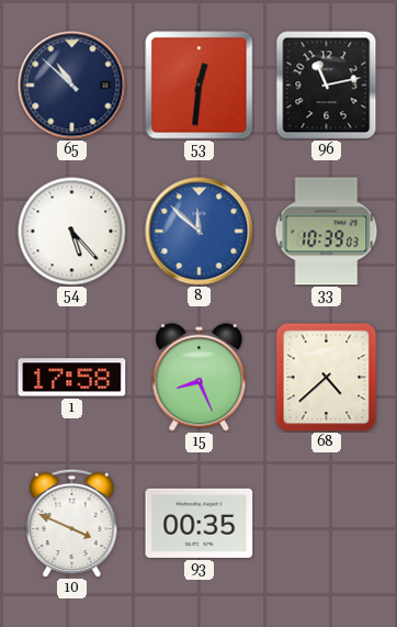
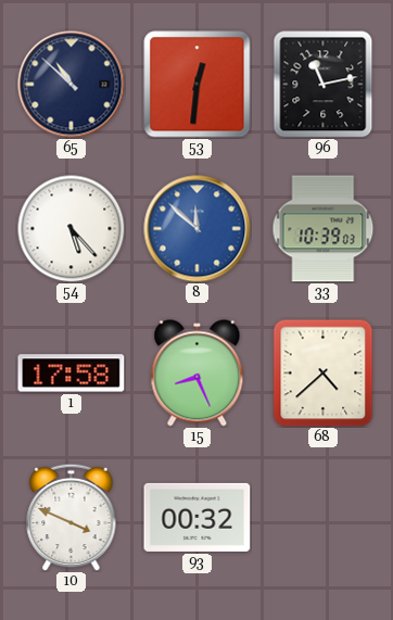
93: 00:35 -> 00:32
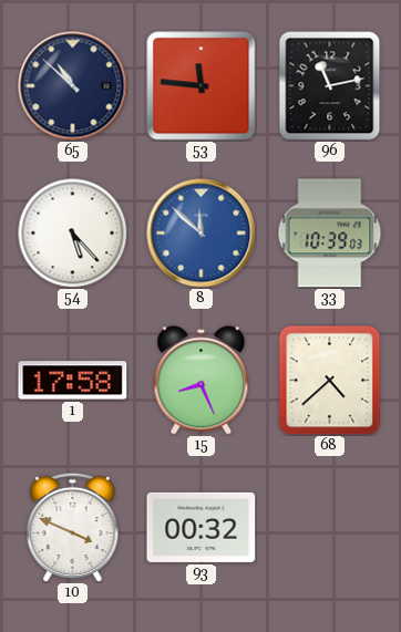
53: 12:31 -> 11:46
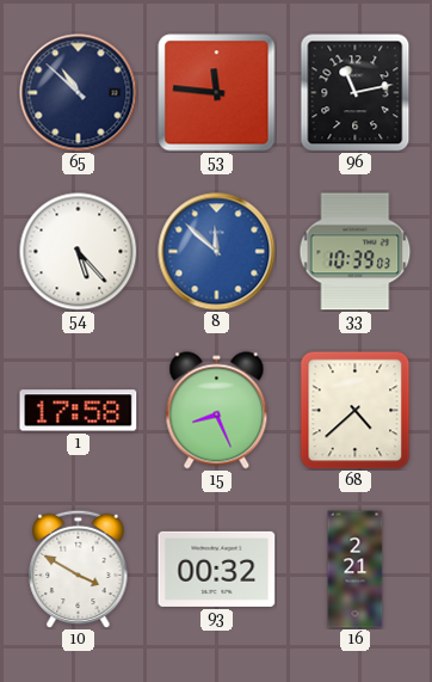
10: 3:49 -> 3:50
16: none -> 2:21
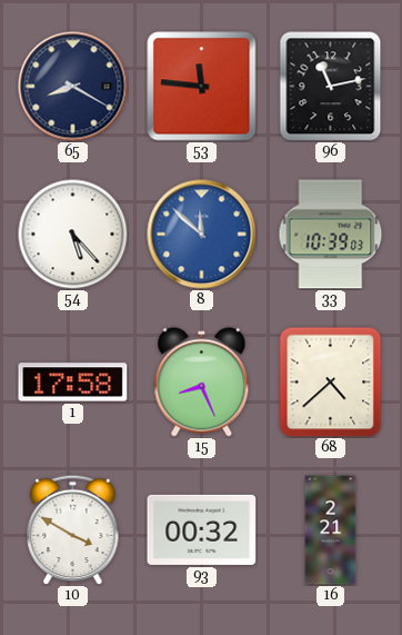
65: 10:52 -> 8:20
